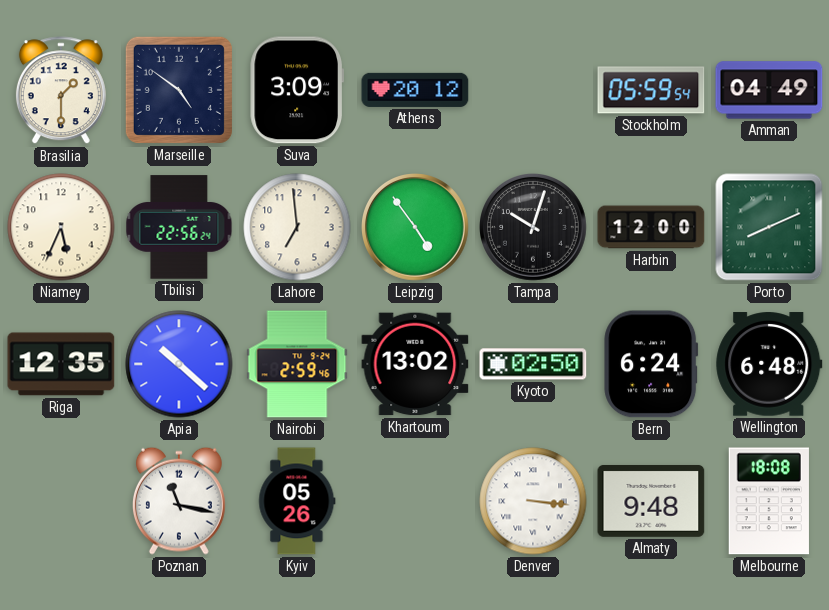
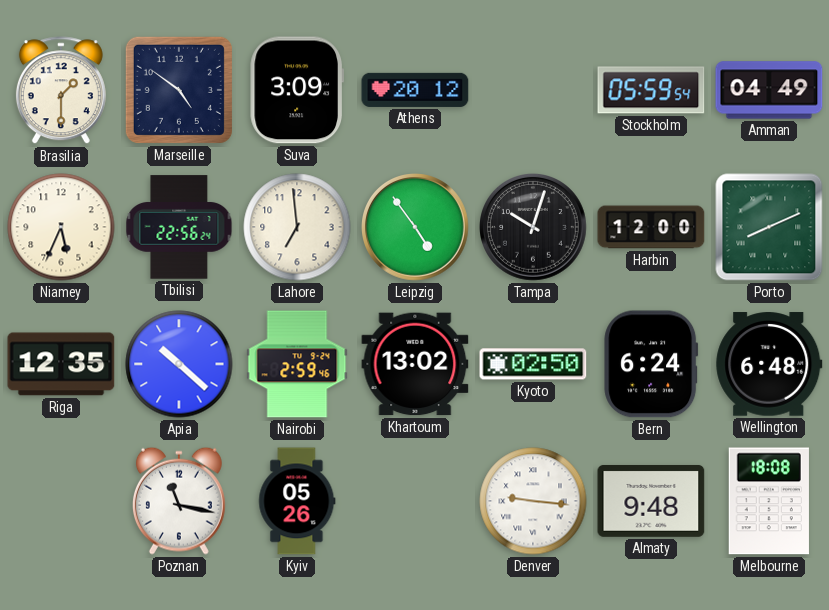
Denver: 3:16 -> 9:16
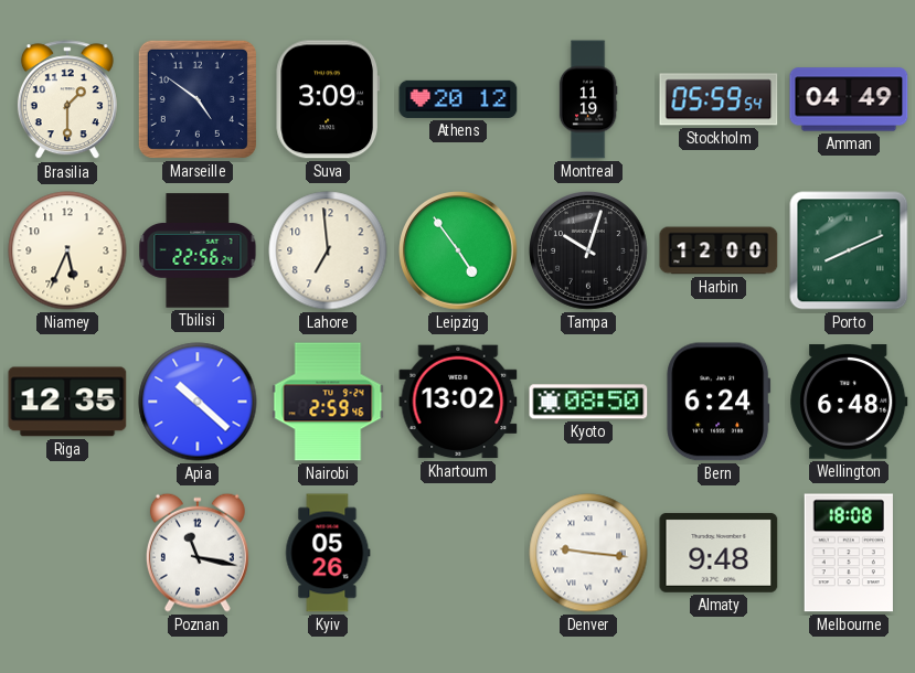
Montreal: none -> 11:19
Kyoto: 02:50 -> 08:50
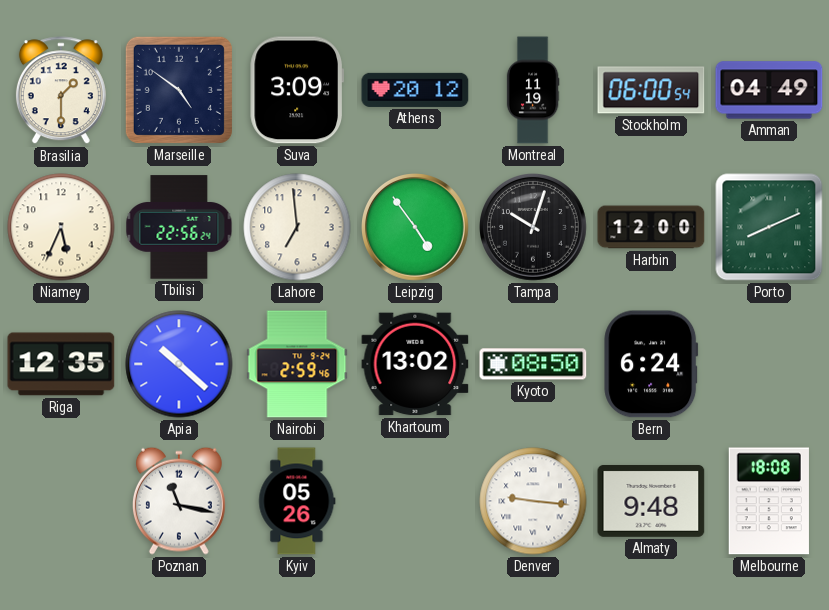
Stockholm: 05:59 -> 06:00
Wellington: 6:48 -> none
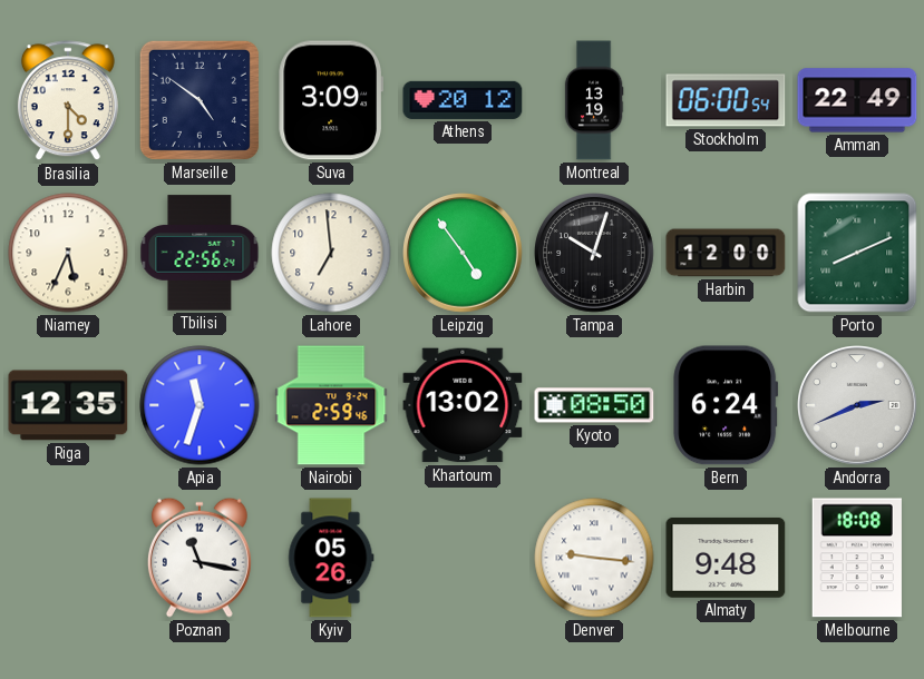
Brasilia: 1:30 -> 4:30
Montreal: 11:19 -> 13:19
Amman: 04:49 -> 22:49
Apia: 10:22 -> 11:33
Andorra: none -> 2:41
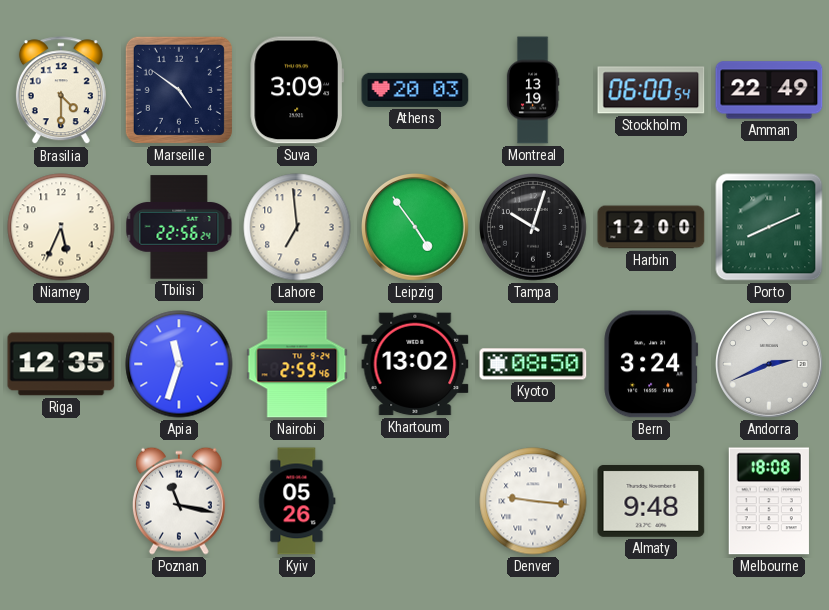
Athens: 20:12 -> 20:03
Bern: 6:24 -> 3:24
